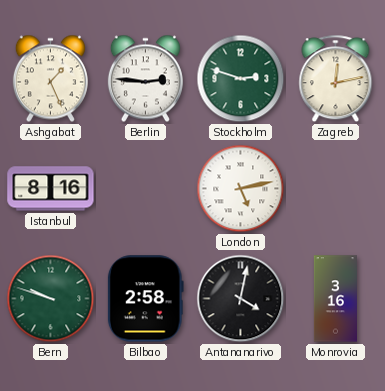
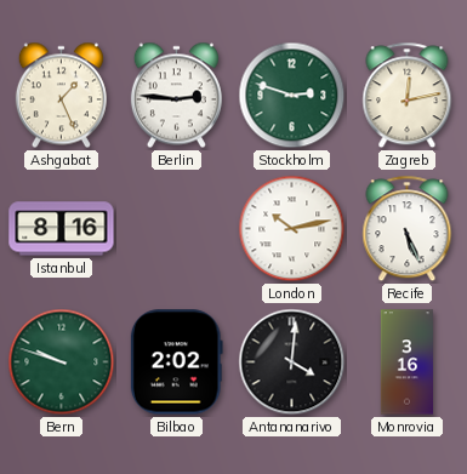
London: 5:13 -> 10:13
Recife: none -> 5:26
Bilbao: 2:58 -> 2:02
Antananarivo: 4:02 -> 4:01
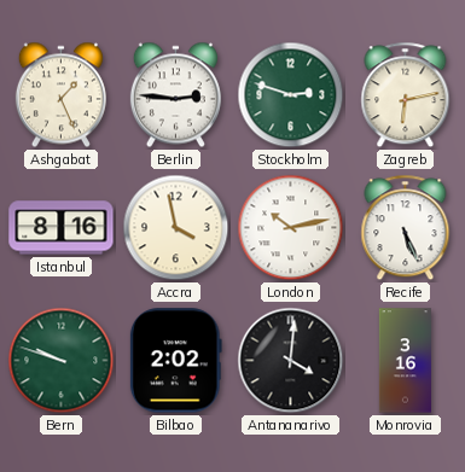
Zagreb: 12:13 -> 6:13
Accra: none -> 3:58
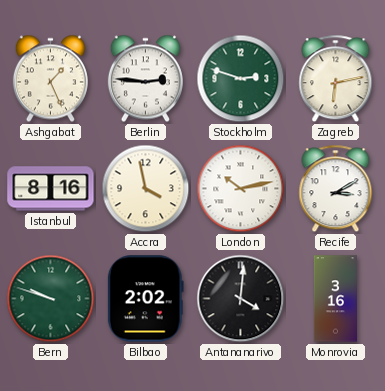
Recife: 5:26 -> 3:10
